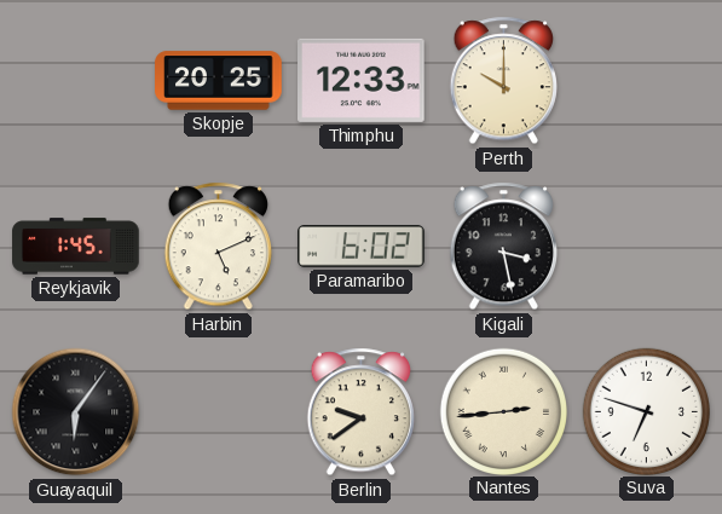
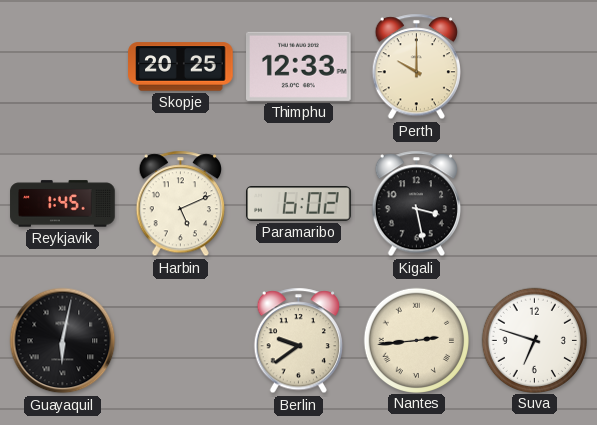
Guayaquil: 6:06 -> 6:02
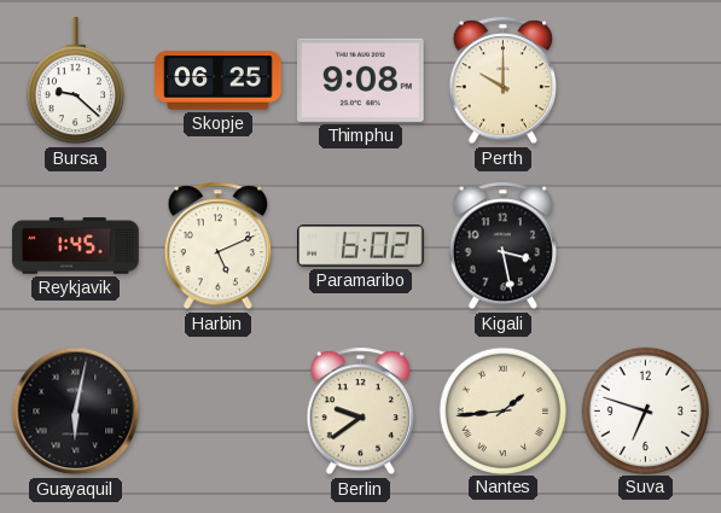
Bursa: none -> 9:22
Skopje: 20:25 -> 06:25
Thimphu: 12:33 -> 9:08
Nantes: 2:44 -> 1:44
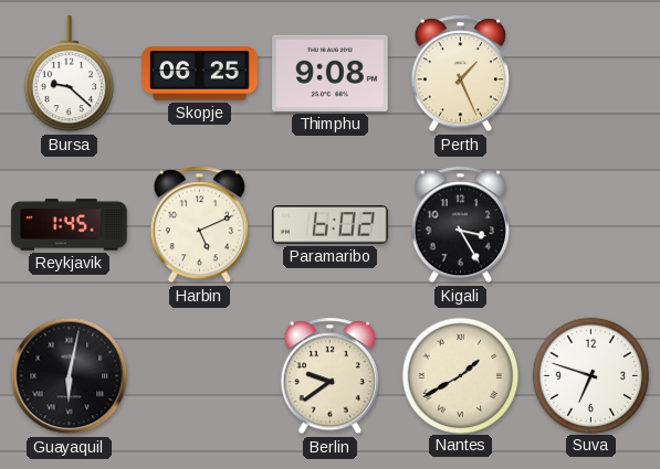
Perth: 10:00 -> 1:26
Kigali: 3:28 -> 3:25
Nantes: 1:44 -> 1:40
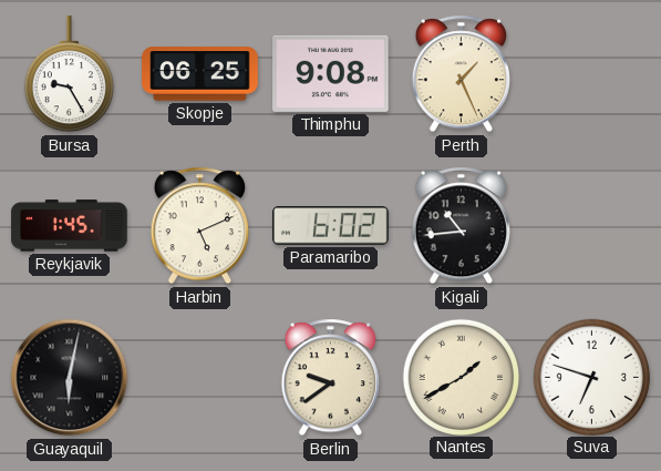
Bursa: 9:22 -> 9:25
Kigali: 3:25 -> 10:44
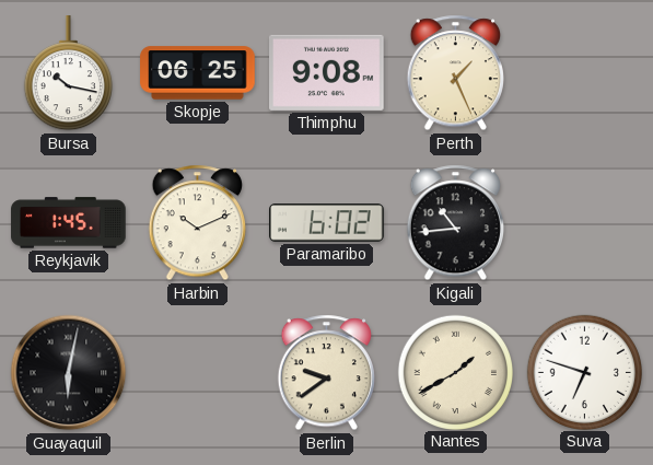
Bursa: 9:25 -> 10:17
Harbin: 5:11 -> 10:11
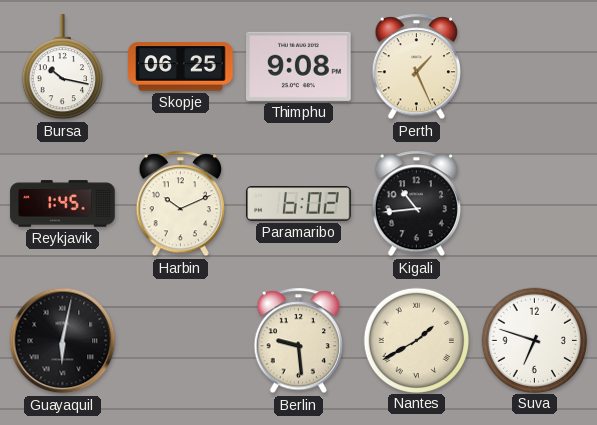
Berlin: 9:39 -> 9:29
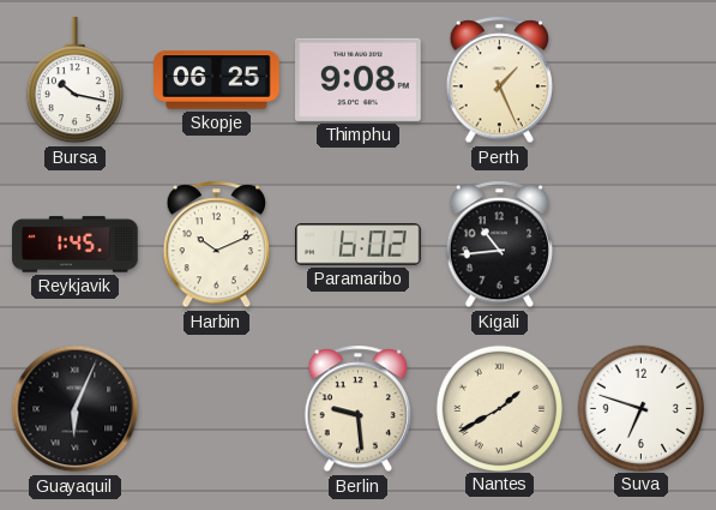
Guayaquil: 6:02 -> 6:04
